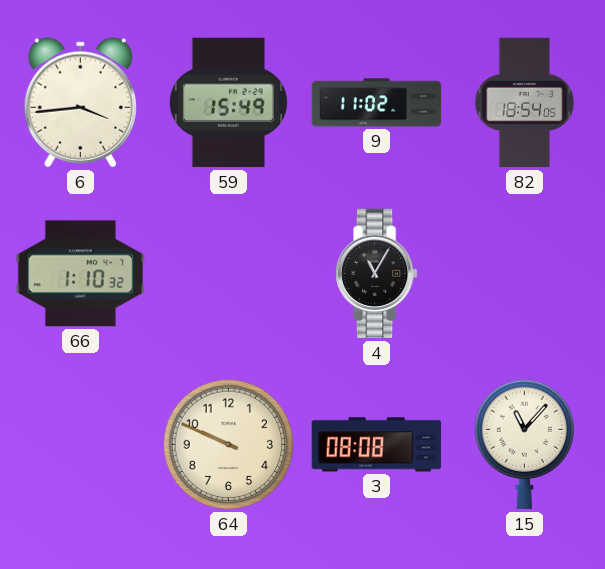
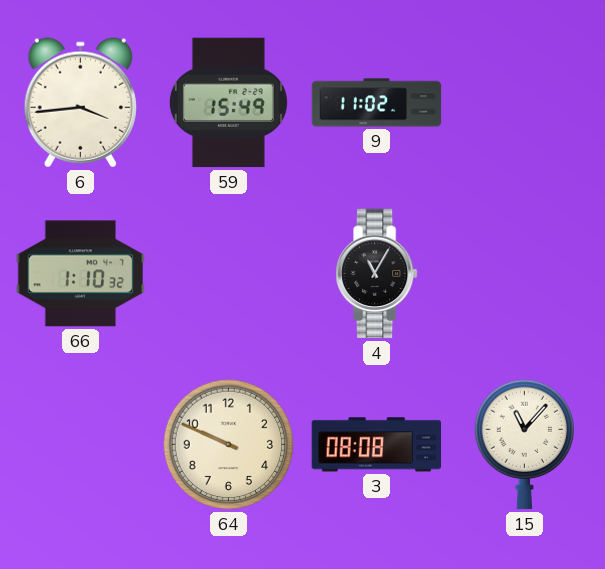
82: 18:54 -> none
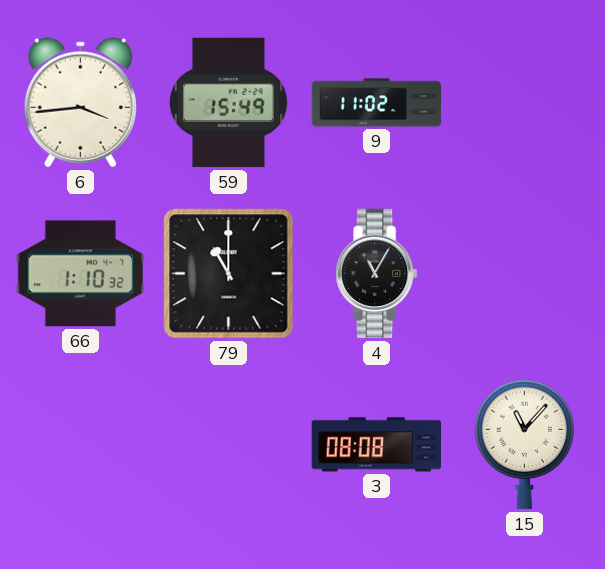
79: none -> 11:00
64: 9:49 -> none
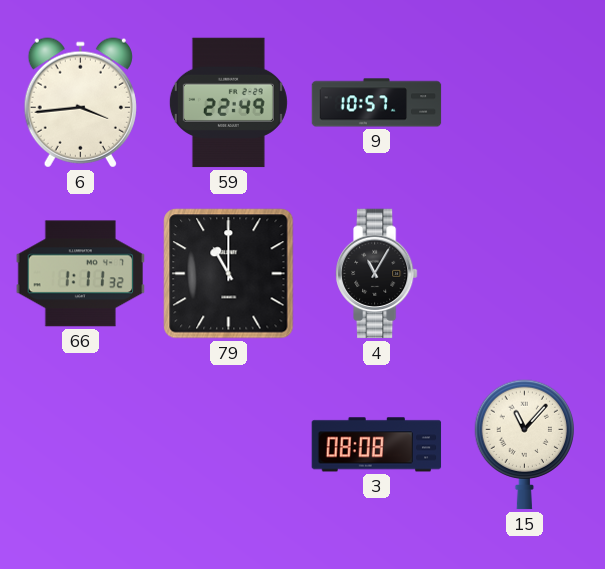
59: 15:49 -> 22:49
9: 11:02 -> 10:57
66: 1:10 -> 1:11
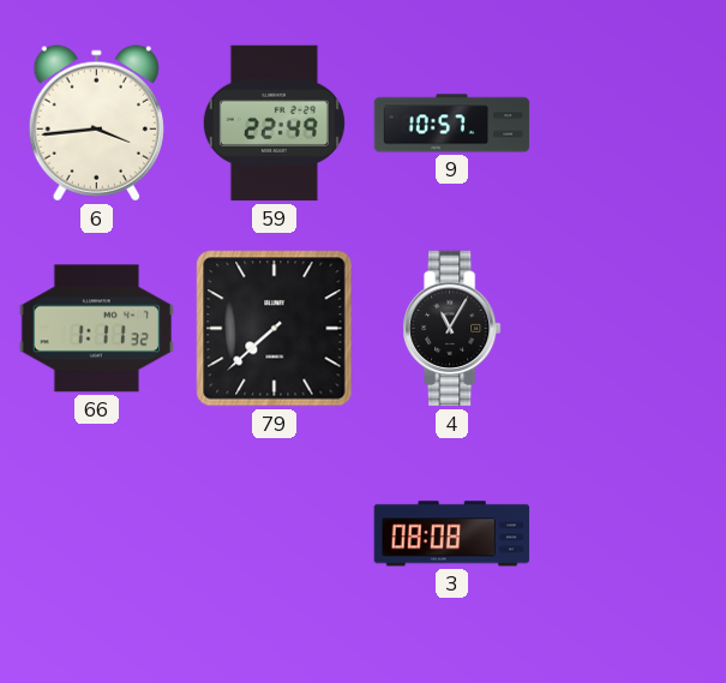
79: 11:00 -> 7:38
15: 11:07 -> none
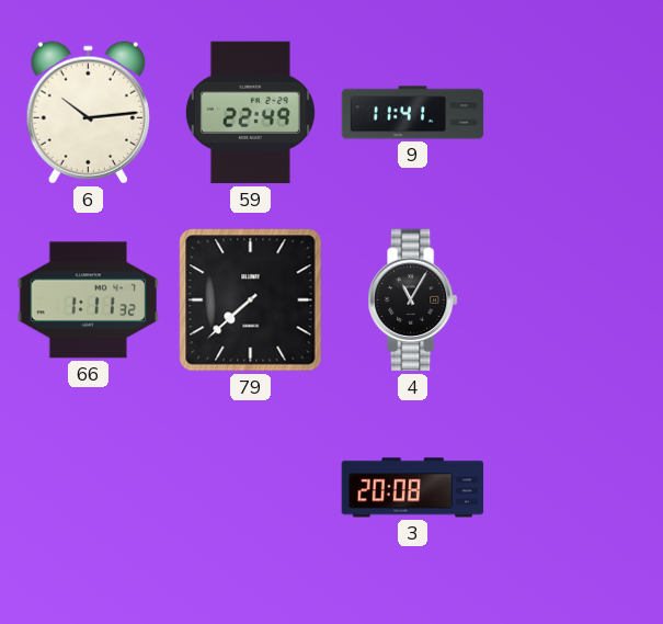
6: 3:44 -> 10:14
9: 10:57 -> 11:41
3: 08:08 -> 20:08
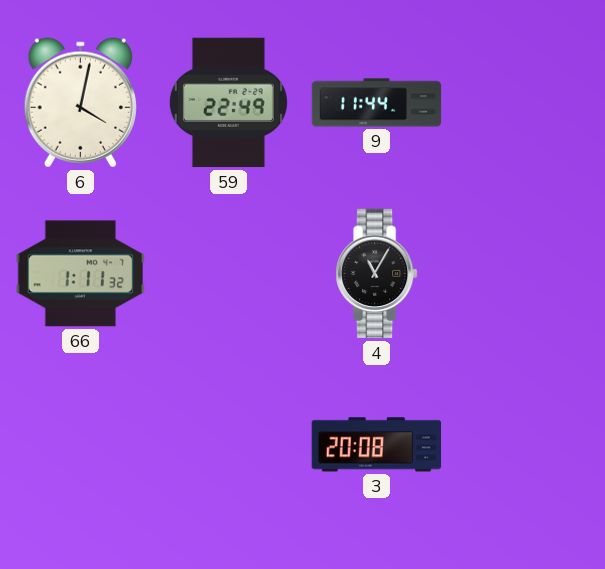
6: 10:14 -> 4:02
9: 11:41 -> 11:44
79: 7:38 -> none
